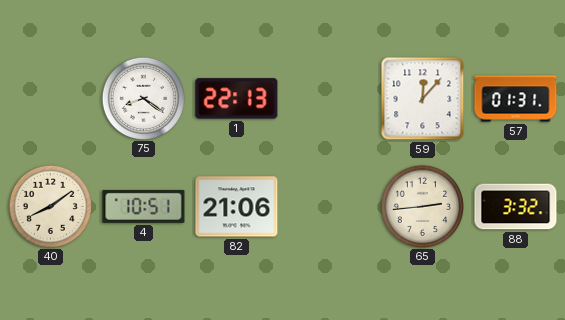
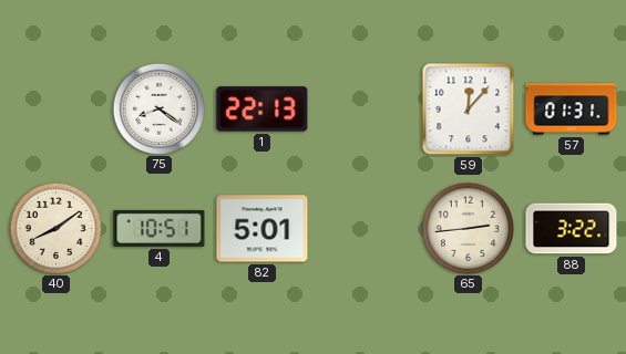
82: 21:06 -> 5:01
88: 3:32 -> 3:22
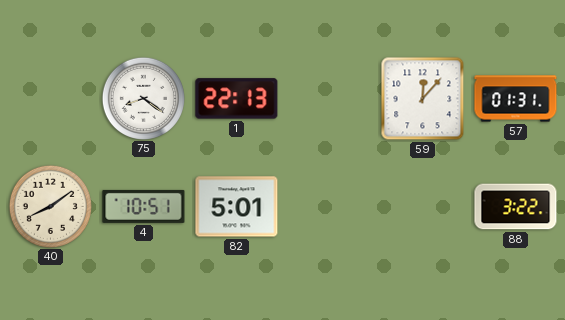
65: 2:44 -> none
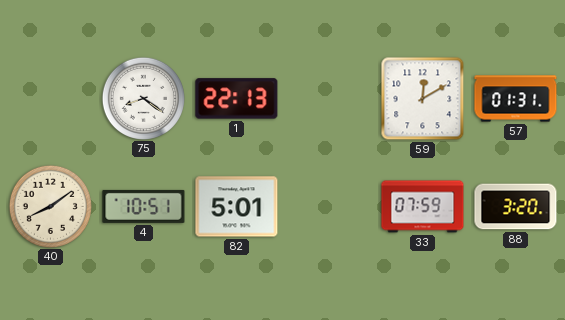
59: 12:07 -> 12:10
33: none -> 07:59
88: 3:22 -> 3:20
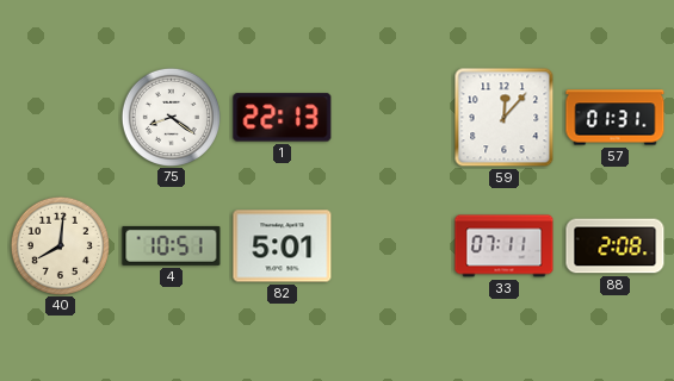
59: 12:10 -> 12:07
40: 8:09 -> 8:01
33: 07:59 -> 07:11
88: 3:20 -> 2:08
